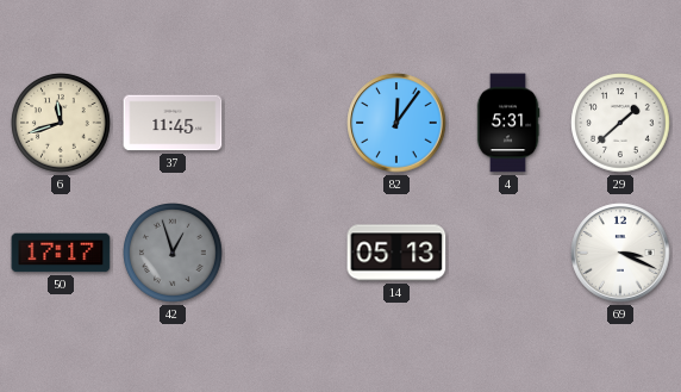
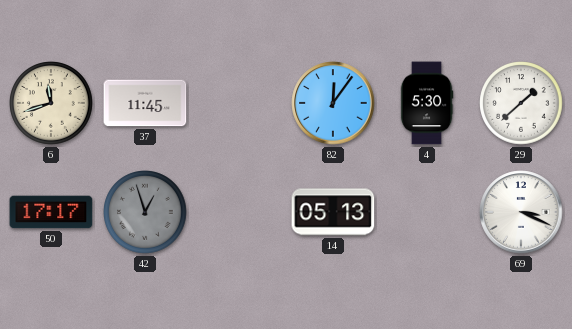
4: 5:31 -> 5:30
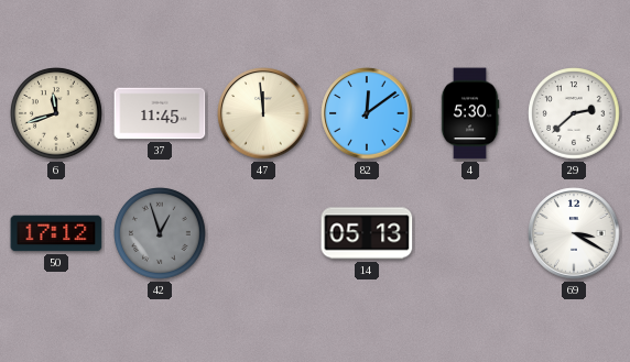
47: none -> 11:59
82: 12:06 -> 12:09
29: 1:38 -> 2:38
50: 17:17 -> 17:12
69: 3:19 -> 3:20
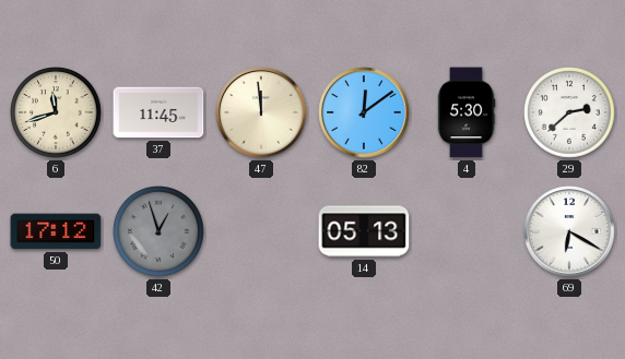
69: 3:20 -> 6:20
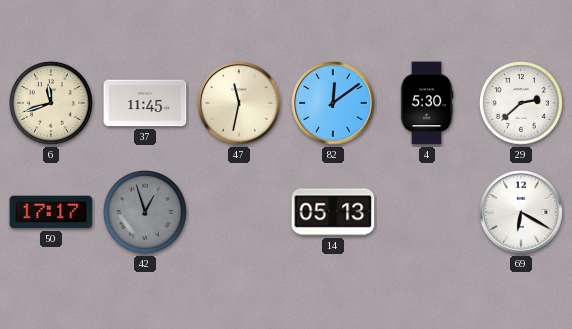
47: 11:59 -> 11:32
50: 17:12 -> 17:17
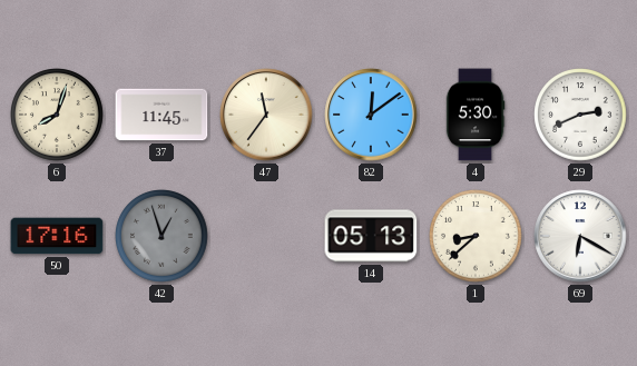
6: 11:42 -> 8:03
47: 11:32 -> 11:36
29: 2:38 -> 2:41
50: 17:17 -> 17:16
1: none -> 8:38
